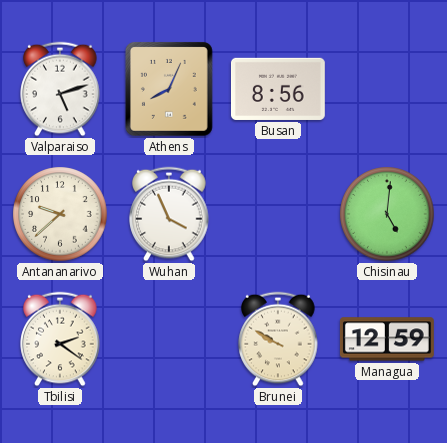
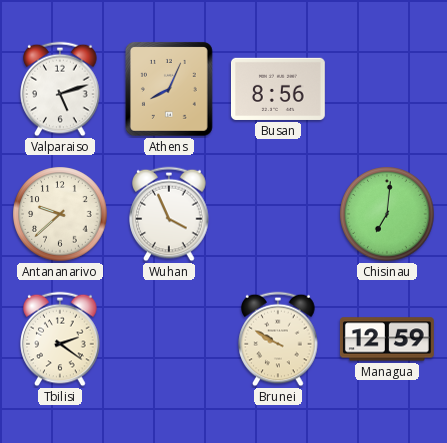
Chisinau: 5:01 -> 7:01
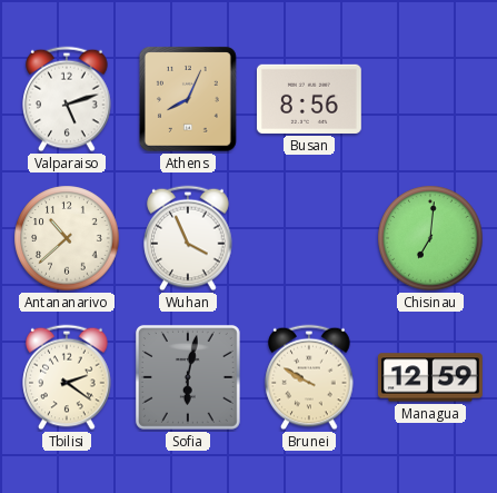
Antananarivo: 9:38 -> 10:38
Sofia: none -> 6:02
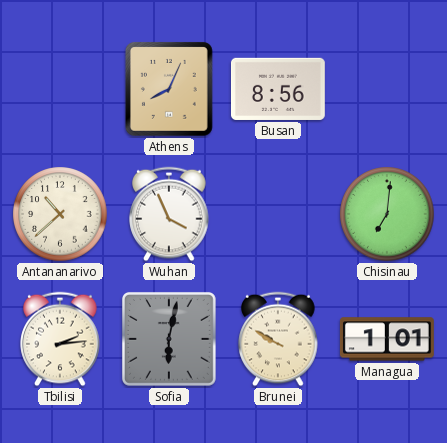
Valparaiso: 5:12 -> none
Tbilisi: 2:21 -> 2:14
Managua: 12:59 -> 1:01
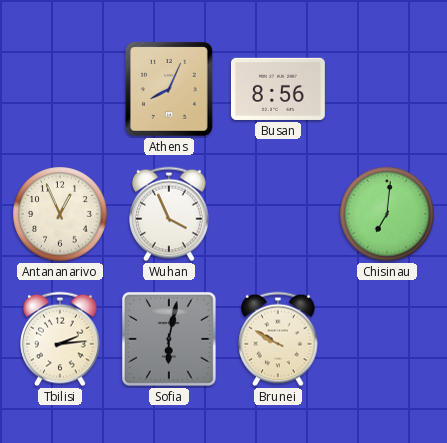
Antananarivo: 10:38 -> 12:56
Managua: 1:01 -> none
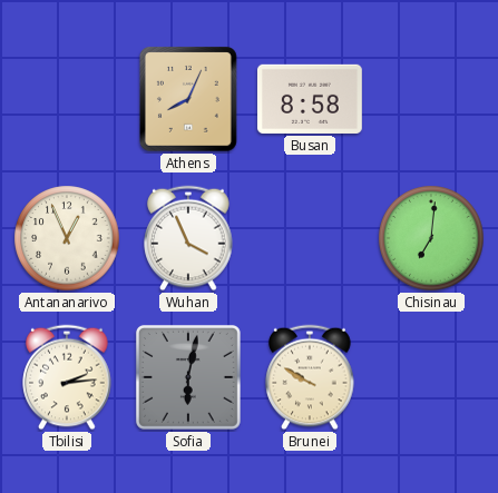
Busan: 8:56 -> 8:58
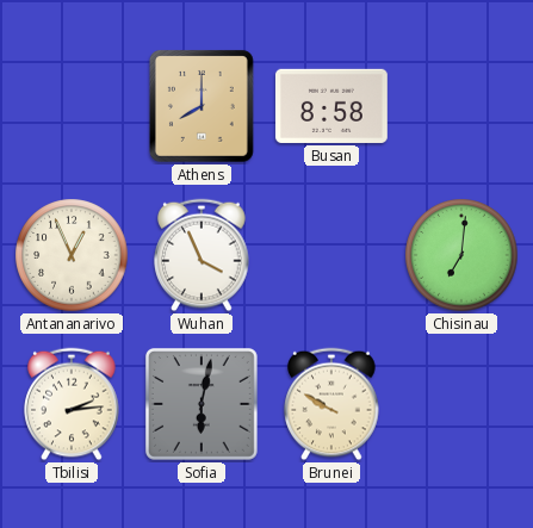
Athens: 8:04 -> 8:00
